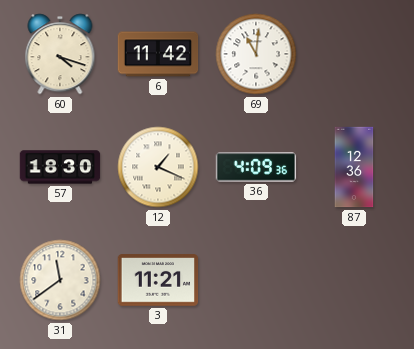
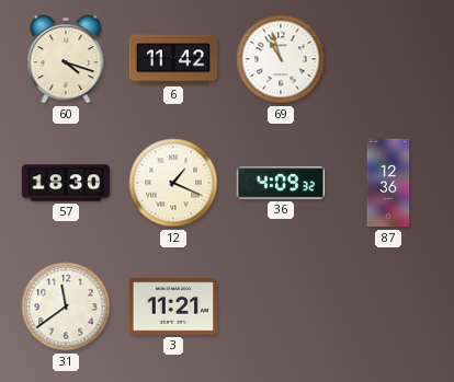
69: 11:01 -> 10:57
36: 4:09:36 -> 4:09:32
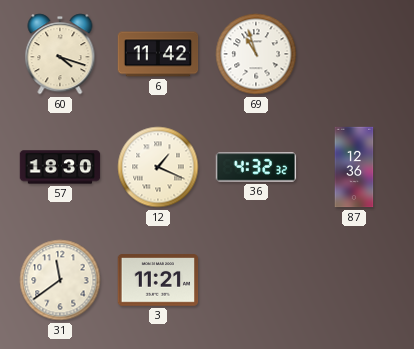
36: 4:09 -> 4:32
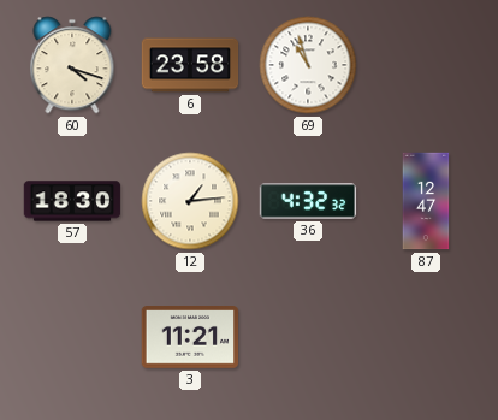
6: 11:42 -> 23:58
12: 1:19 -> 1:14
87: 12:36 -> 12:47
31: 11:39 -> none
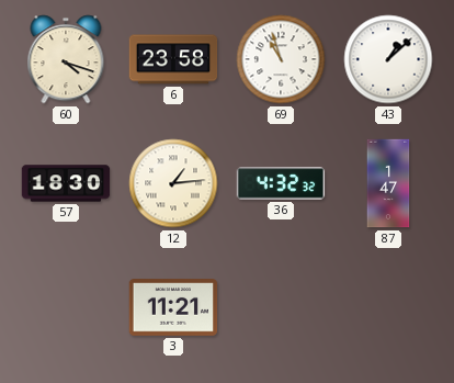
43: none -> 1:08
87: 12:47 -> 1:47
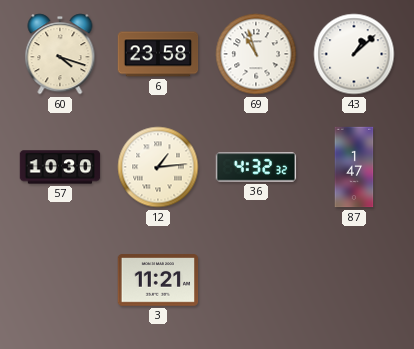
57: 18:30 -> 10:30
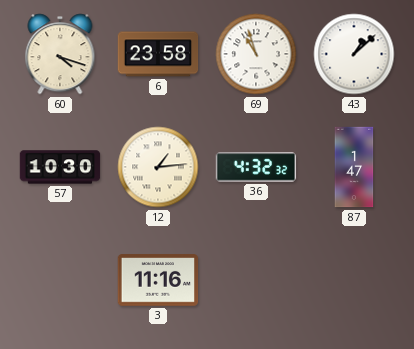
3: 11:21 -> 11:16
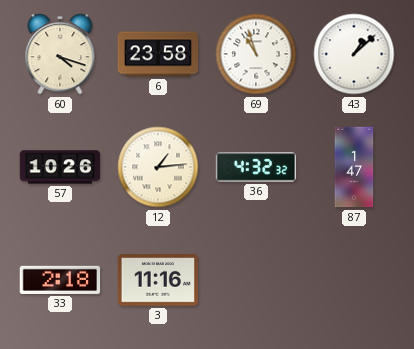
57: 10:30 -> 10:26
33: none -> 2:18
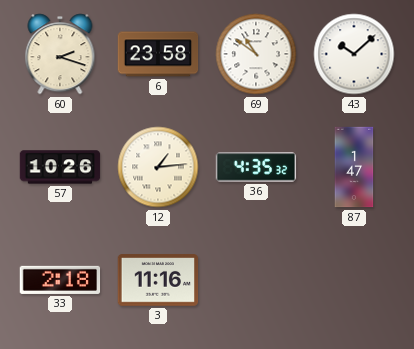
60: 4:18 -> 2:18
69: 10:57 -> 10:51
43: 1:08 -> 10:08
36: 4:32 -> 4:35
